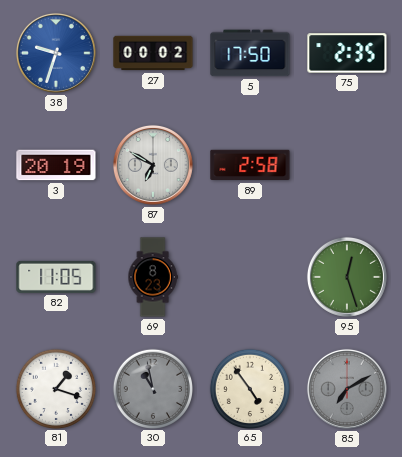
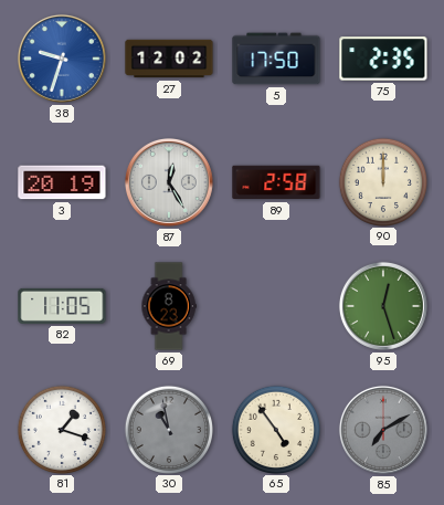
27: 00:02 -> 12:02
87: 6:50 -> 12:25
90: none -> 12:00
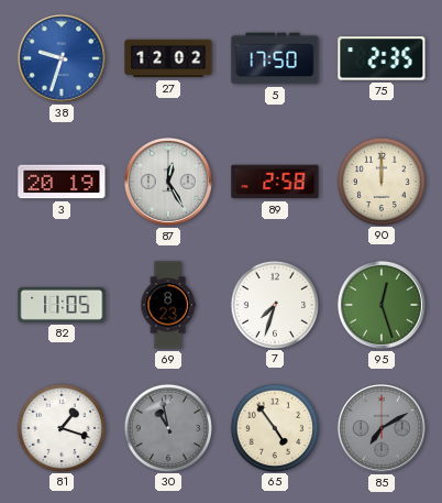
7: none -> 7:33
